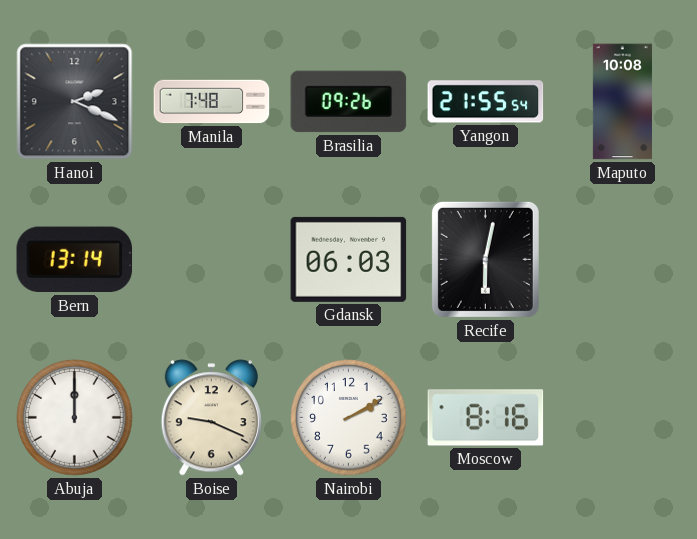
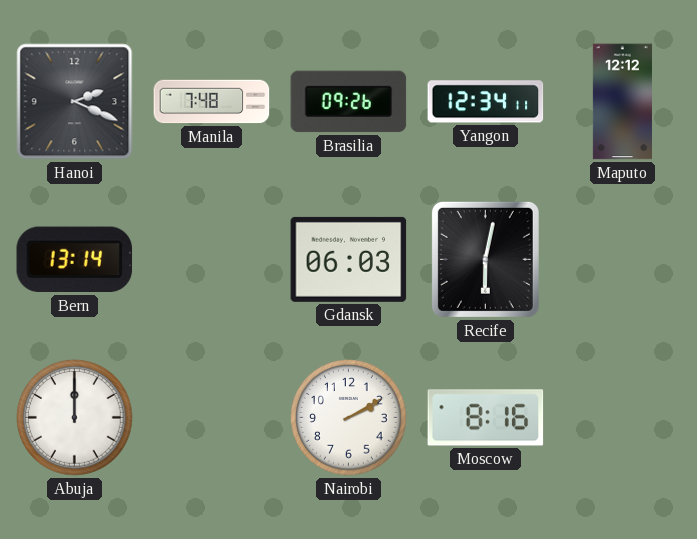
Yangon: 21:55 -> 12:34
Maputo: 10:08 -> 12:12
Boise: 9:19 -> none
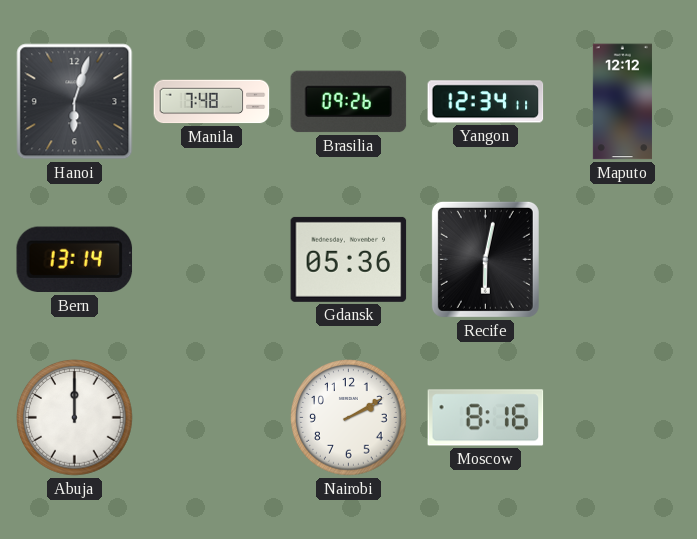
Hanoi: 2:19 -> 6:03
Gdansk: 06:03 -> 05:36
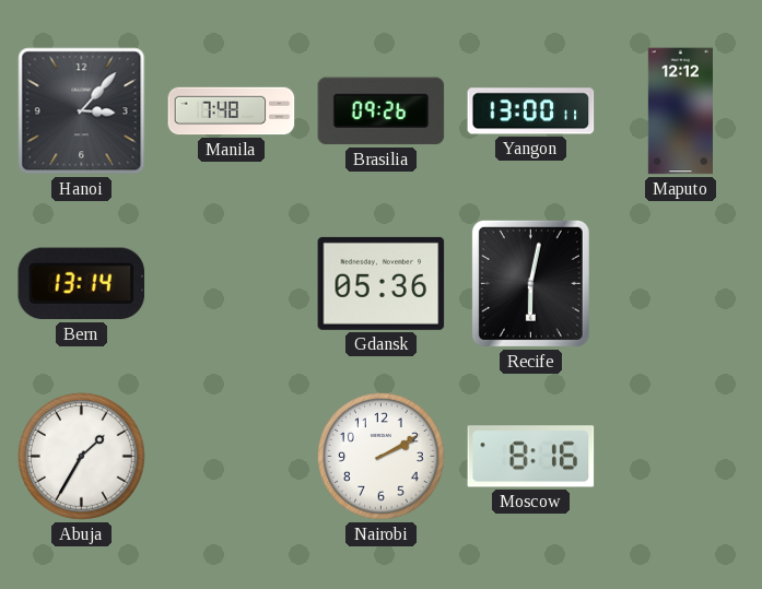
Hanoi: 6:03 -> 3:07
Yangon: 12:34 -> 13:00
Abuja: 12:00 -> 1:35
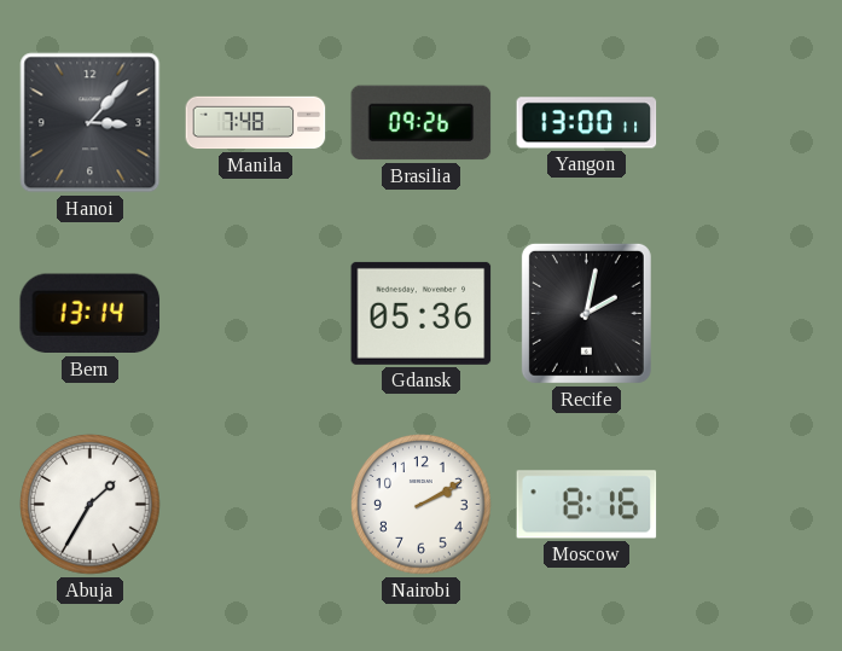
Maputo: 12:12 -> none
Recife: 6:02 -> 2:02
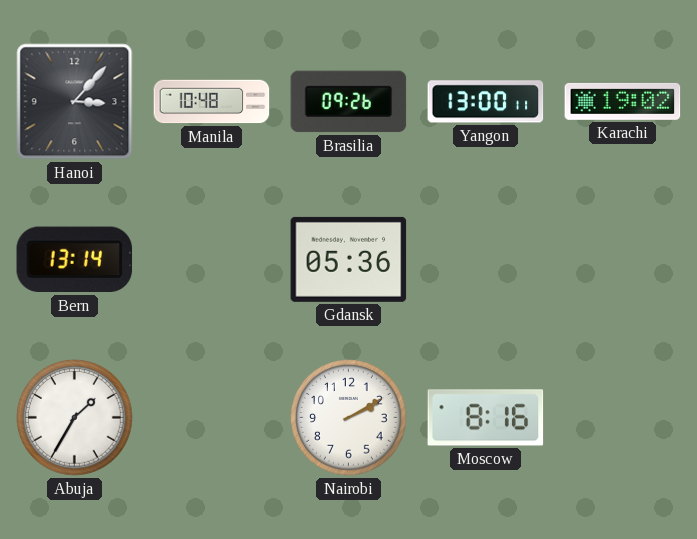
Manila: 7:48 -> 10:48
Karachi: none -> 19:02
Recife: 2:02 -> none
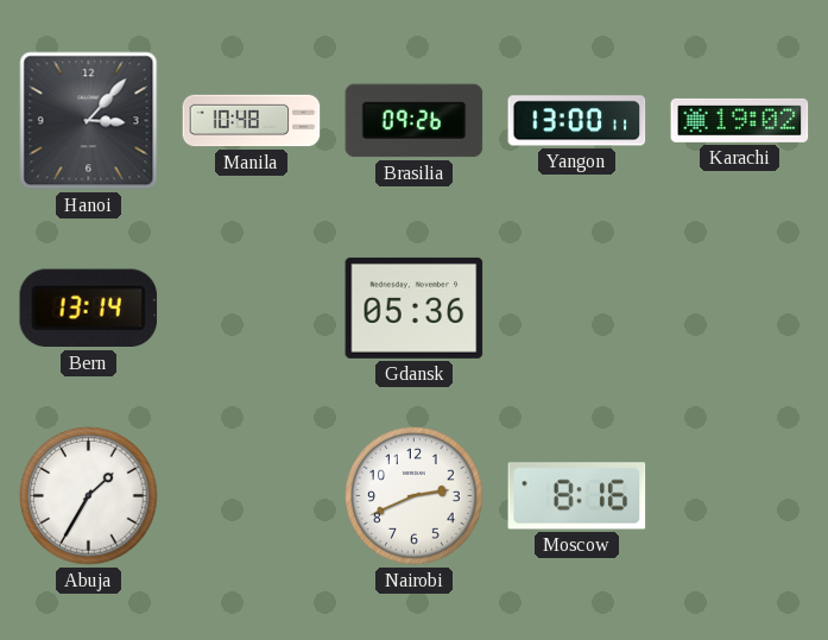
Nairobi: 2:10 -> 2:41
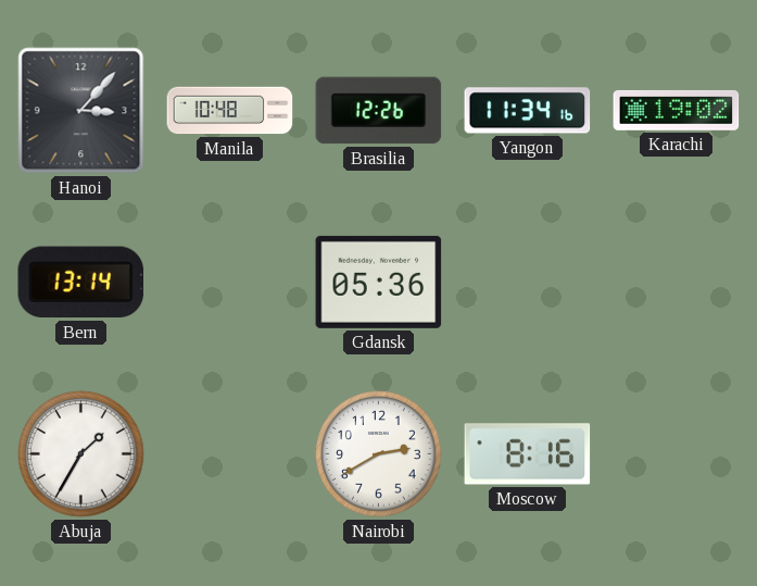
Brasilia: 09:26 -> 12:26
Yangon: 13:00 -> 11:34
Nairobi: 2:41 -> 2:40
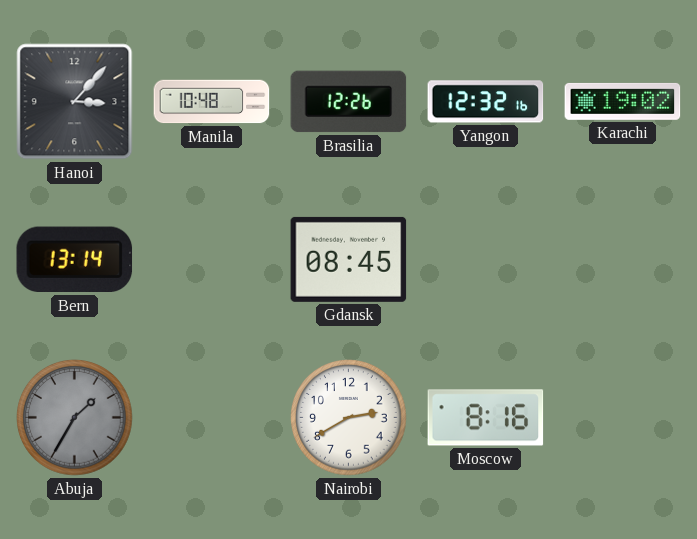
Yangon: 11:34 -> 12:32
Gdansk: 05:36 -> 08:45
Abuja dial: white -> grey
